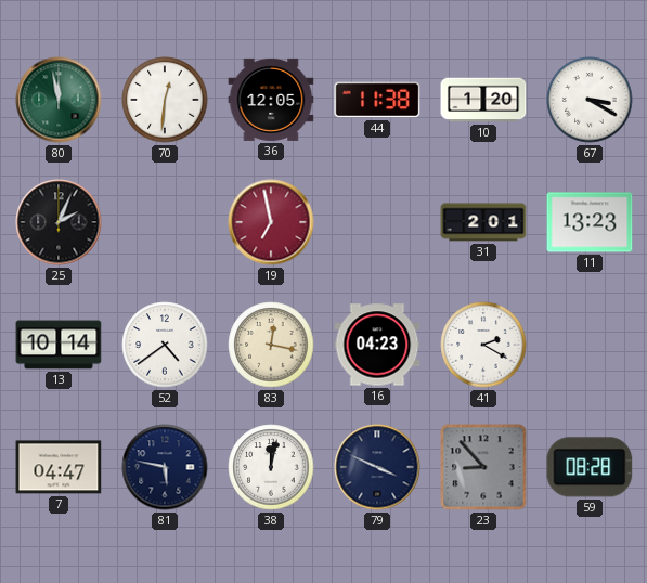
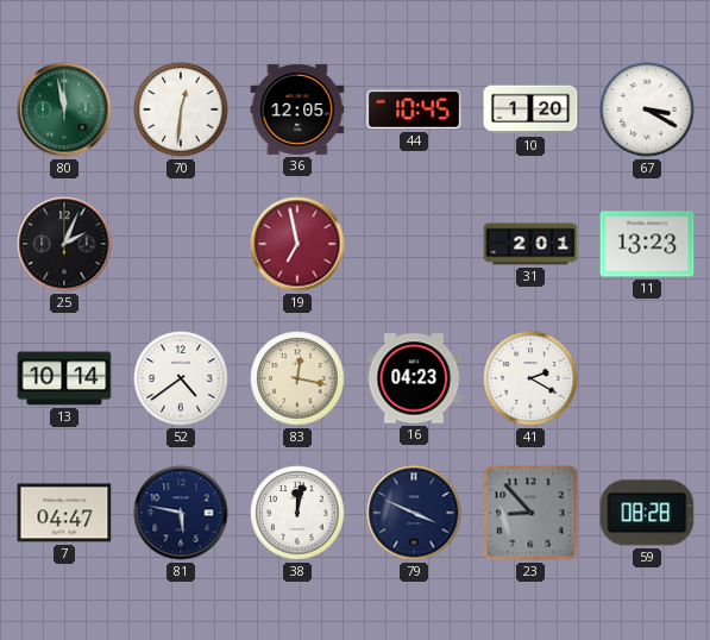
44: 11:38 -> 10:45
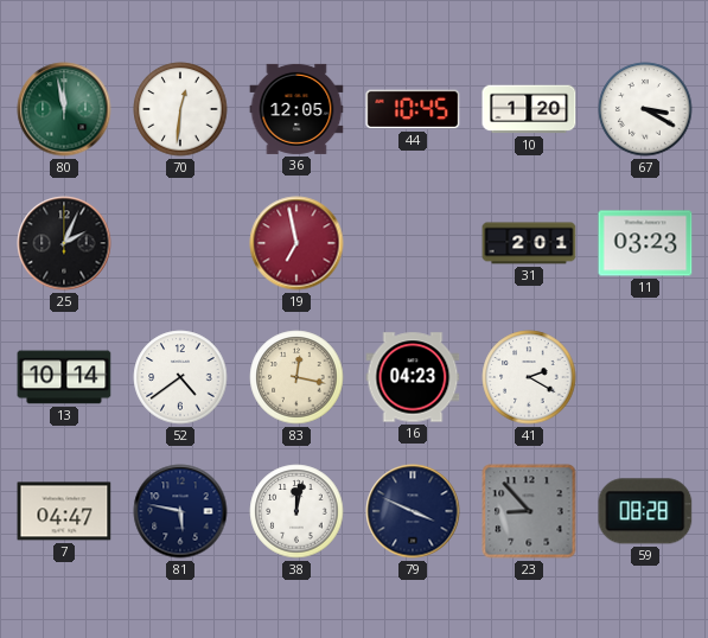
11: 13:23 -> 03:23
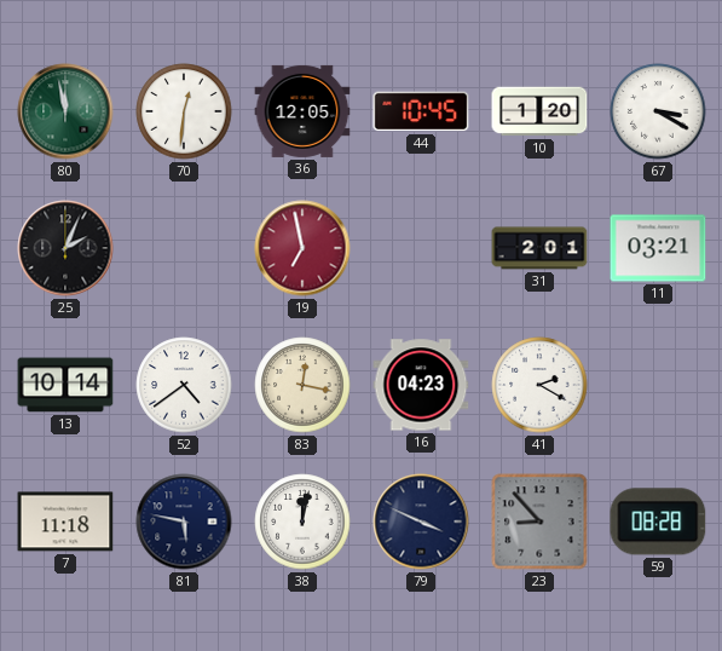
11: 03:23 -> 03:21
7: 04:47 -> 11:18
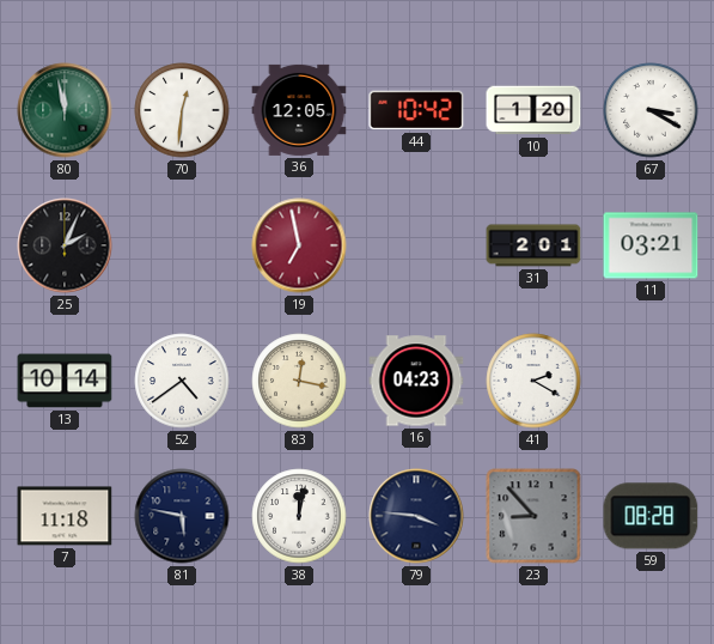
44: 10:45 -> 10:42
79: 3:49 -> 3:46
